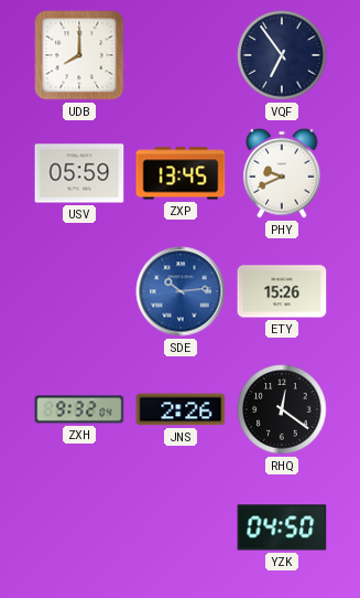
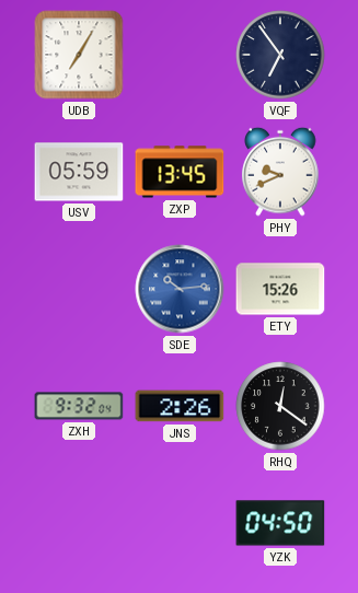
UDB: 8:00 -> 7:05
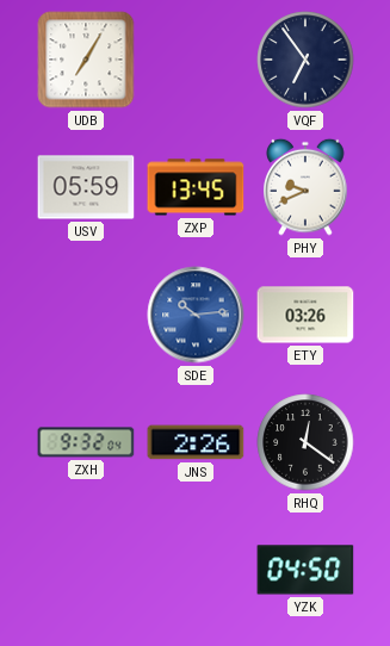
ETY: 15:26 -> 03:26
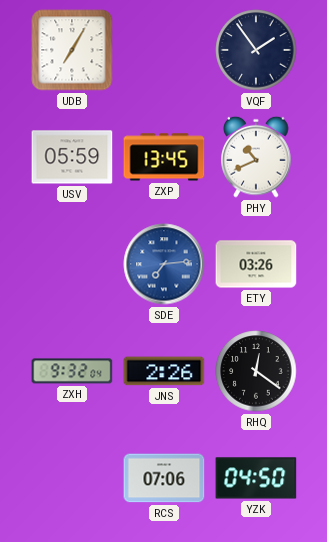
VQF: 6:54 -> 1:54
PHY: 9:41 -> 10:41
SDE: 10:14 -> 7:14
RCS: none -> 07:06
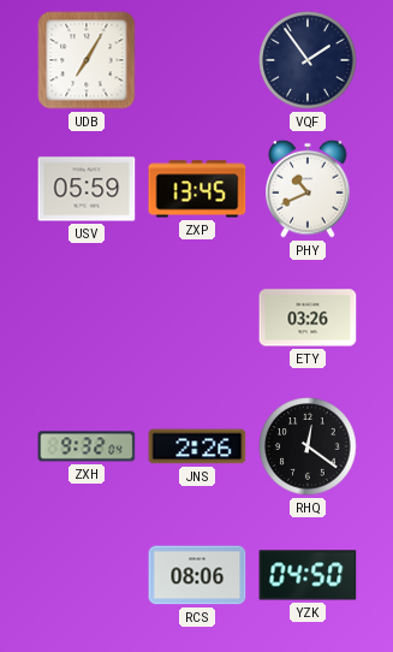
SDE: 7:14 -> none
RCS: 07:06 -> 08:06
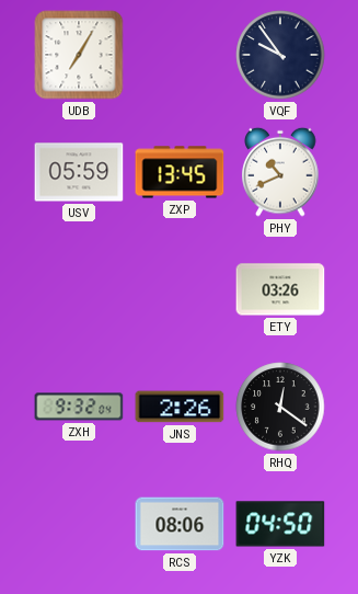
VQF: 1:54 -> 9:54
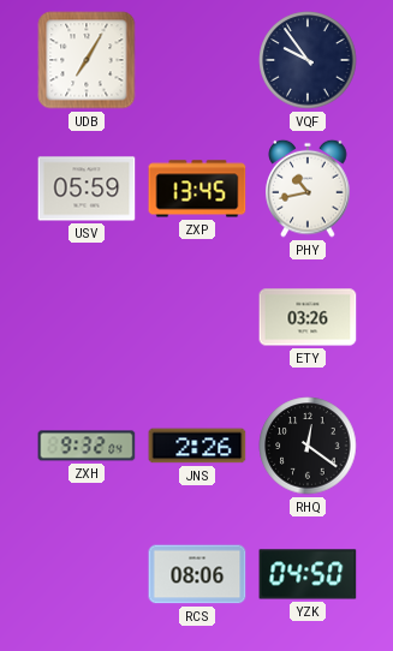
PHY: 10:41 -> 10:43
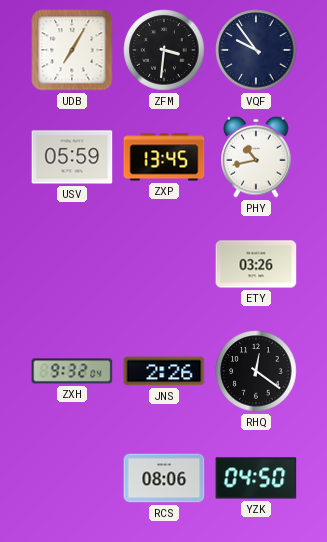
ZFM: none -> 3:31
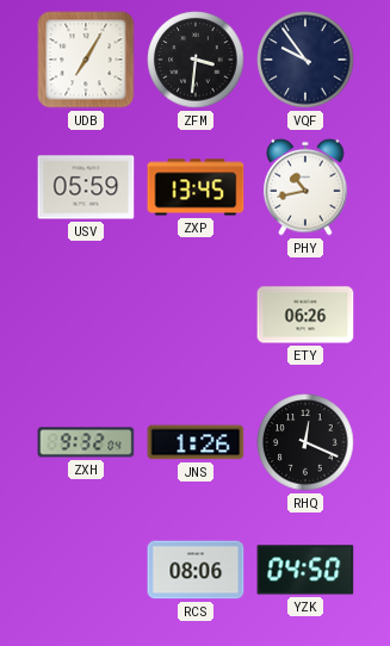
ETY: 03:26 -> 06:26
JNS: 2:26 -> 1:26
RHQ: 12:21 -> 12:19
